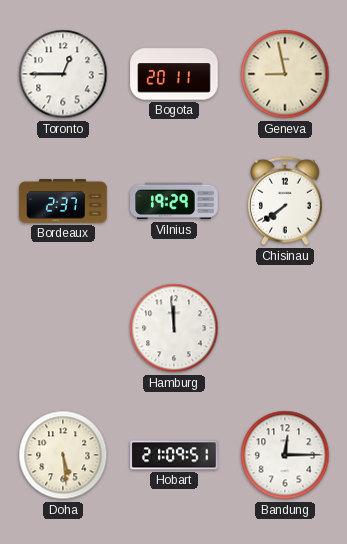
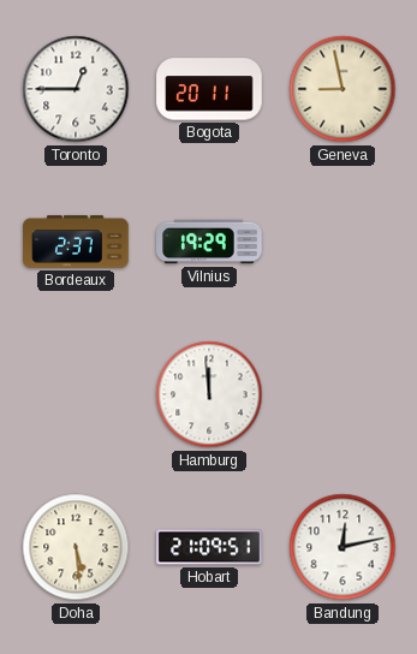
Chisinau: 7:39 -> none
Bandung: 12:15 -> 12:13
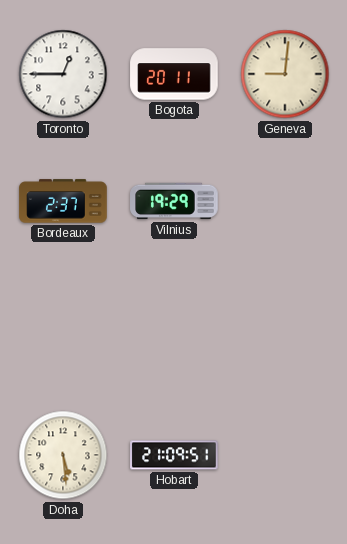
Geneva: 8:58 -> 9:01
Hamburg: 11:59 -> none
Bandung: 12:13 -> none
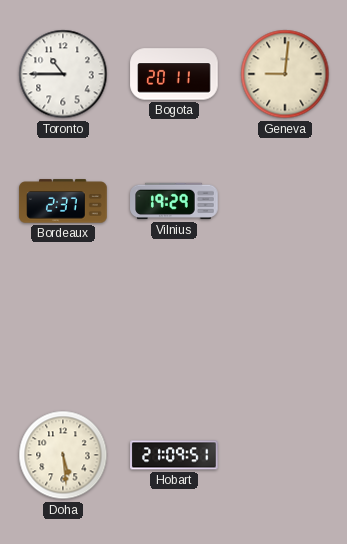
Toronto: 12:45 -> 10:45
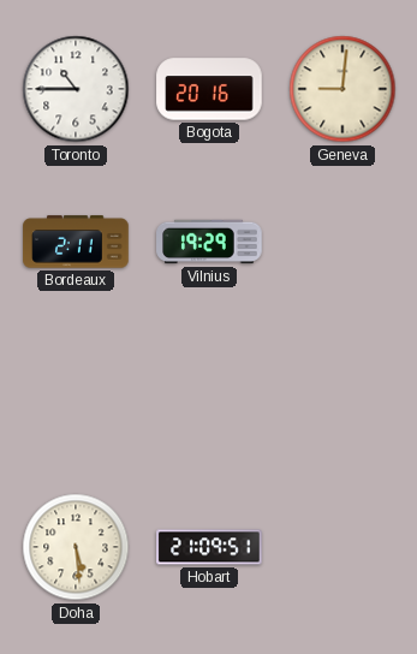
Bogota: 20:11 -> 20:16
Bordeaux: 2:37 -> 2:11
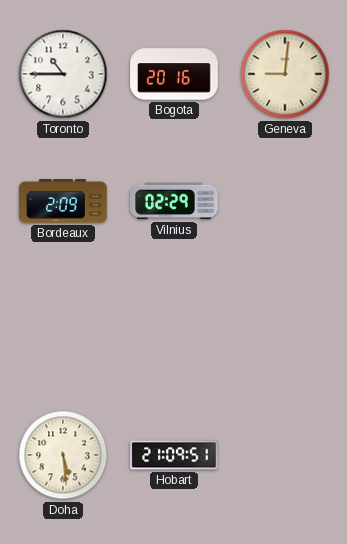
Bordeaux: 2:11 -> 2:09
Vilnius: 19:29 -> 02:29
